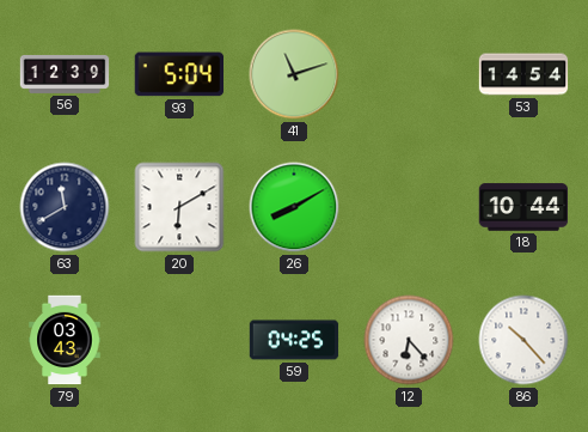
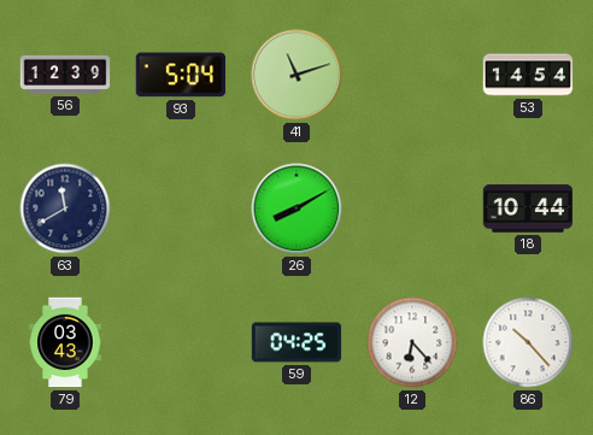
20: 6:10 -> none
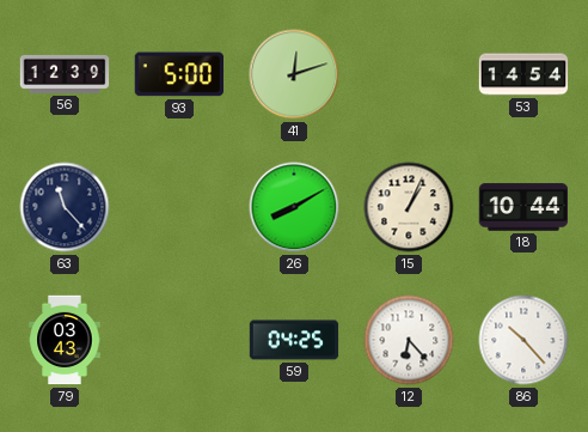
93: 5:04 -> 5:00
41: 11:12 -> 12:12
63: 11:40 -> 11:23
15: none -> 1:04
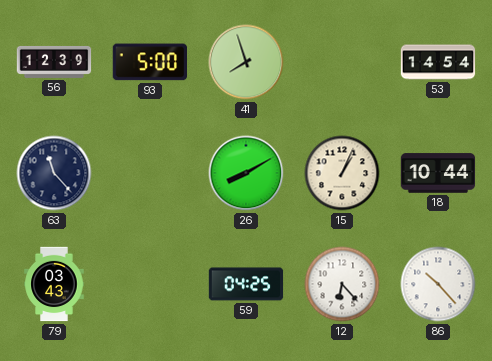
41: 12:12 -> 7:57
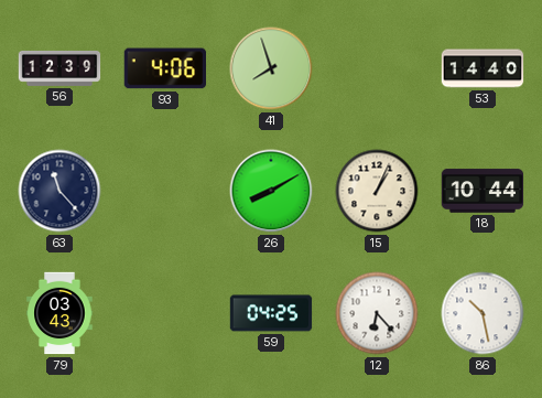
93: 5:00 -> 4:06
53: 14:54 -> 14:40
86: 10:23 -> 10:28
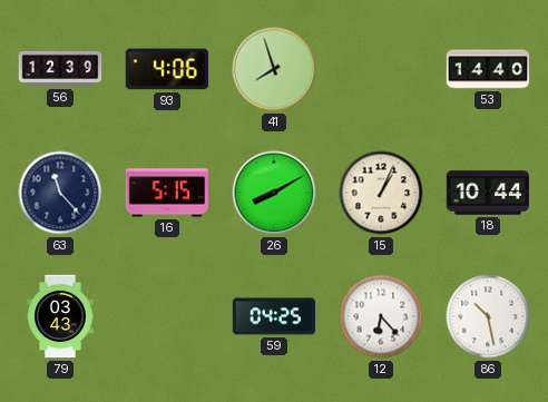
16: none -> 5:15
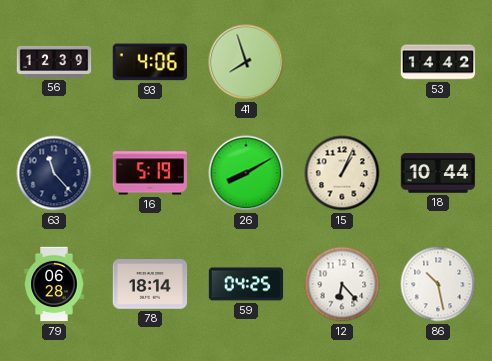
53: 14:40 -> 14:42
16: 5:15 -> 5:19
79: 03:43 -> 06:28
78: none -> 18:14
